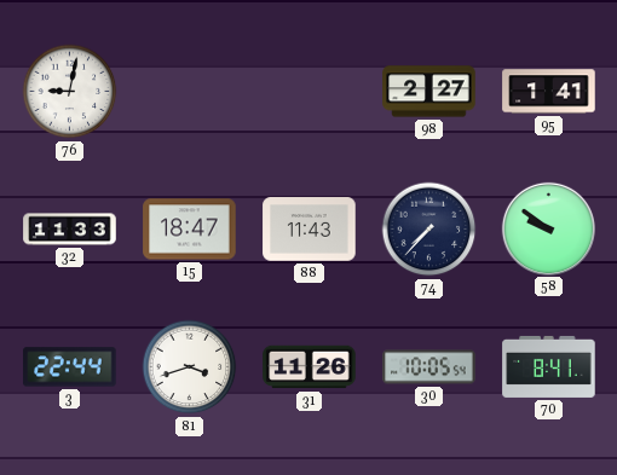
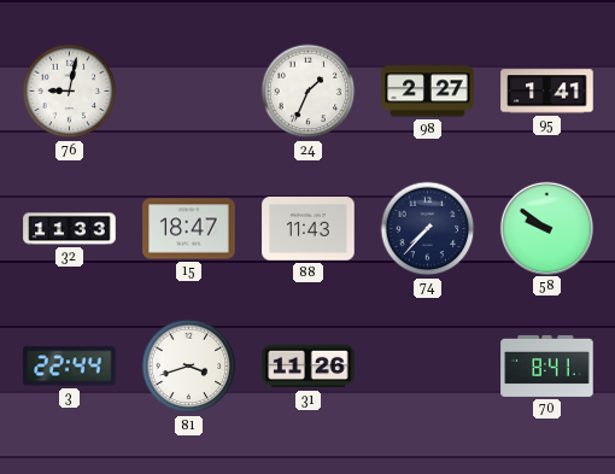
24: none -> 1:34
30: 10:05 -> none
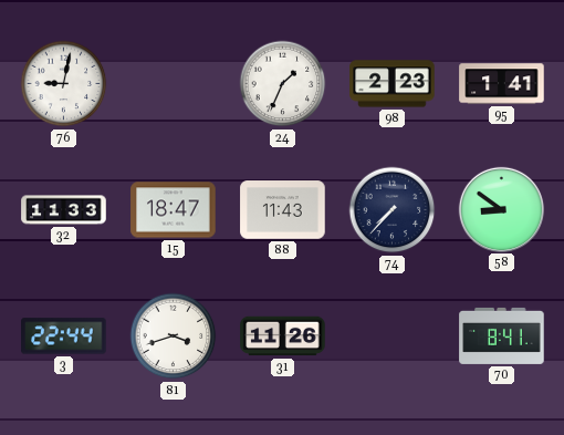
98: 2:27 -> 2:23
58: 9:51 -> 8:51
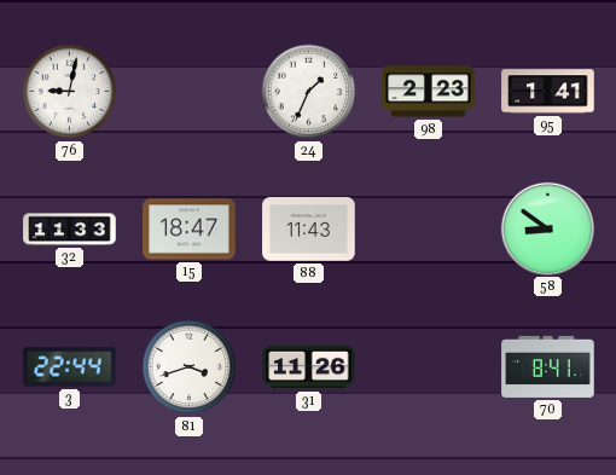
74: 7:37 -> none
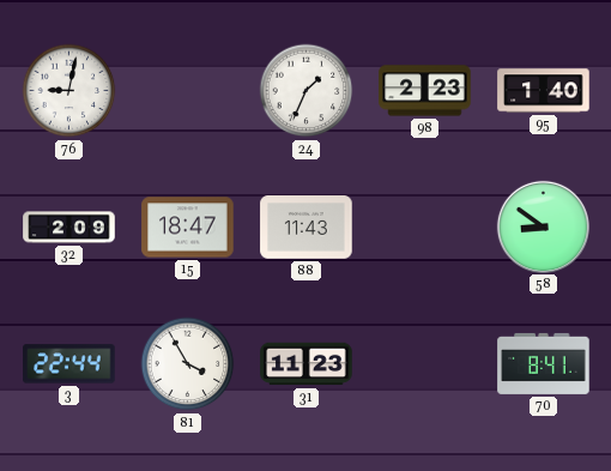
95: 1:41 -> 1:40
32: 11:33 -> 2:09
81: 3:42 -> 3:55
31: 11:26 -> 11:23
